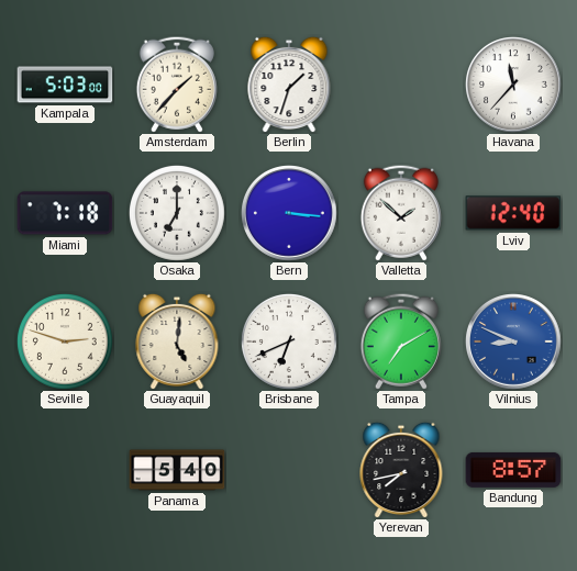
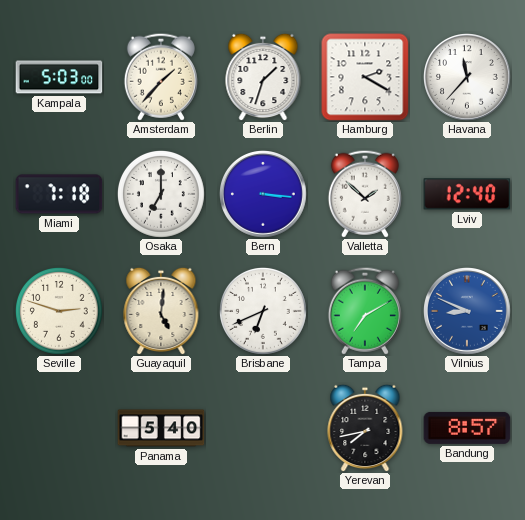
Hamburg: none -> 2:20
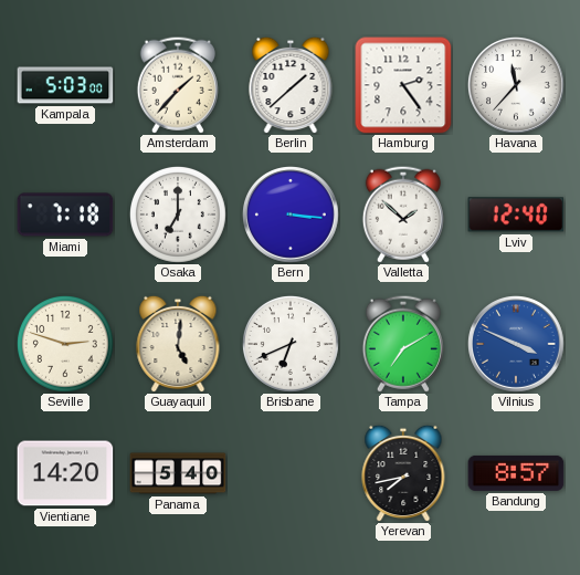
Berlin: 1:33 -> 1:38
Hamburg: 2:20 -> 2:24
Vilnius: 8:49 -> 3:49
Vientiane: none -> 14:20
